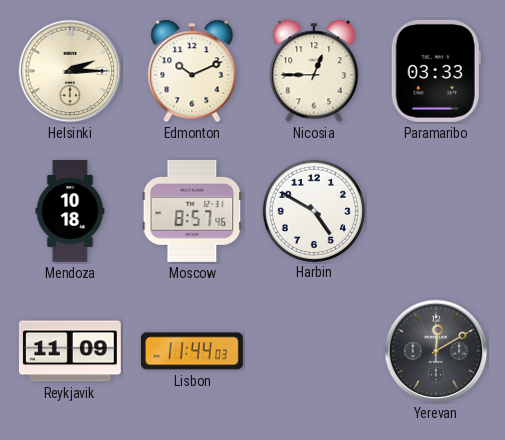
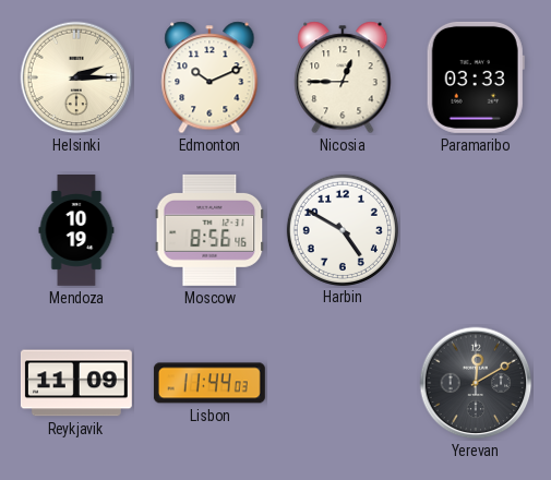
Mendoza: 10:18 -> 10:19
Moscow: 8:57 -> 8:56
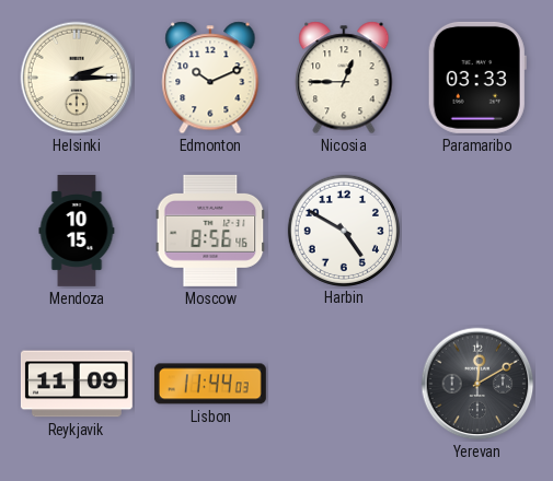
Mendoza: 10:19 -> 10:15
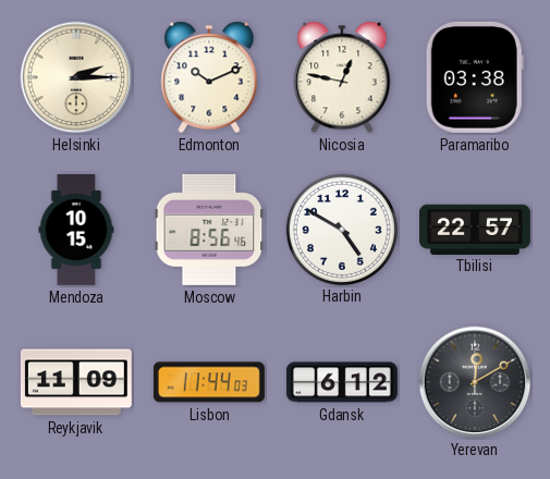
Nicosia: 12:45 -> 12:47
Paramaribo: 03:33 -> 03:38
Tbilisi: none -> 22:57
Gdansk: none -> 6:12
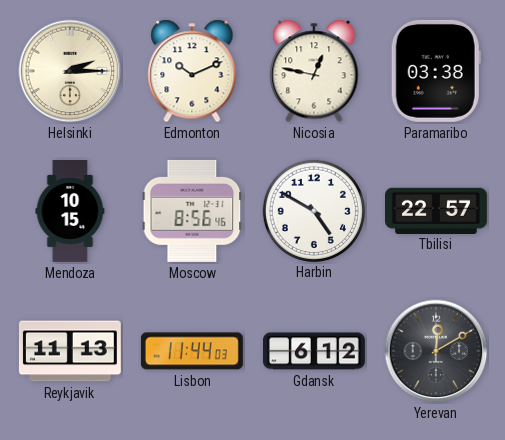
Reykjavik: 11:09 -> 11:13
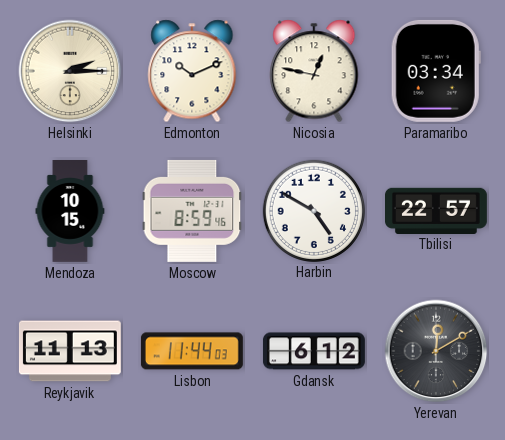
Paramaribo: 03:38 -> 03:34
Moscow: 8:56 -> 8:59
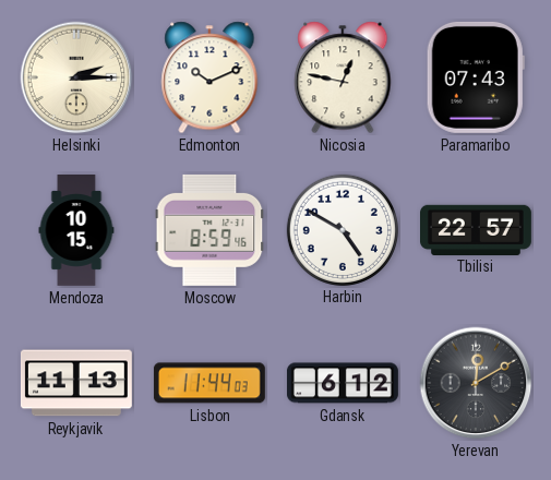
Paramaribo: 03:34 -> 07:43
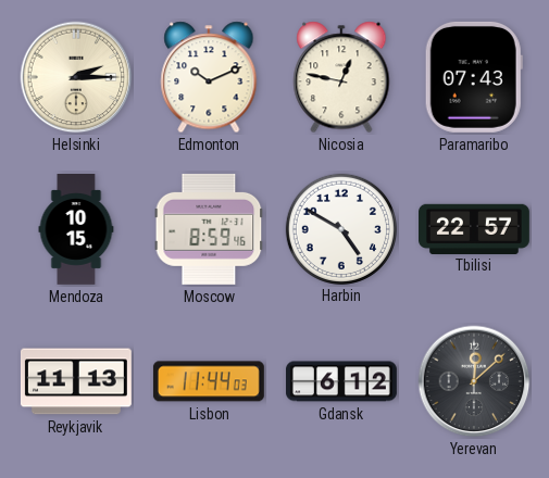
Yerevan: 12:10 -> 12:08
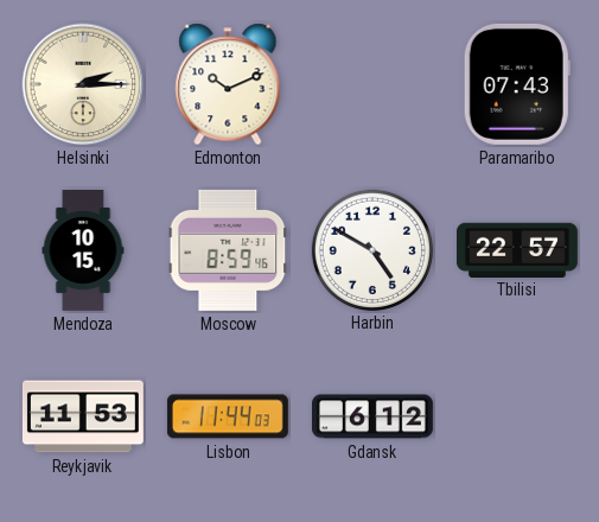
Nicosia: 12:47 -> none
Reykjavik: 11:13 -> 11:53
Yerevan: 12:08 -> none
